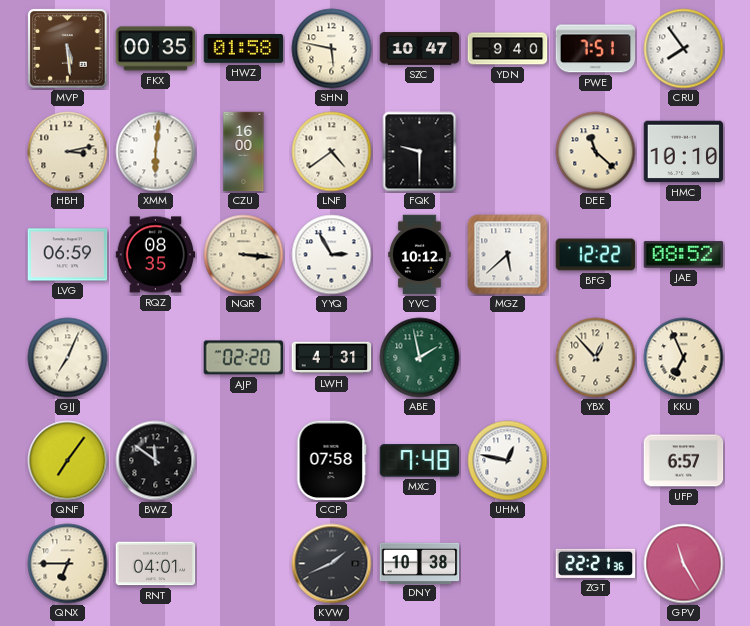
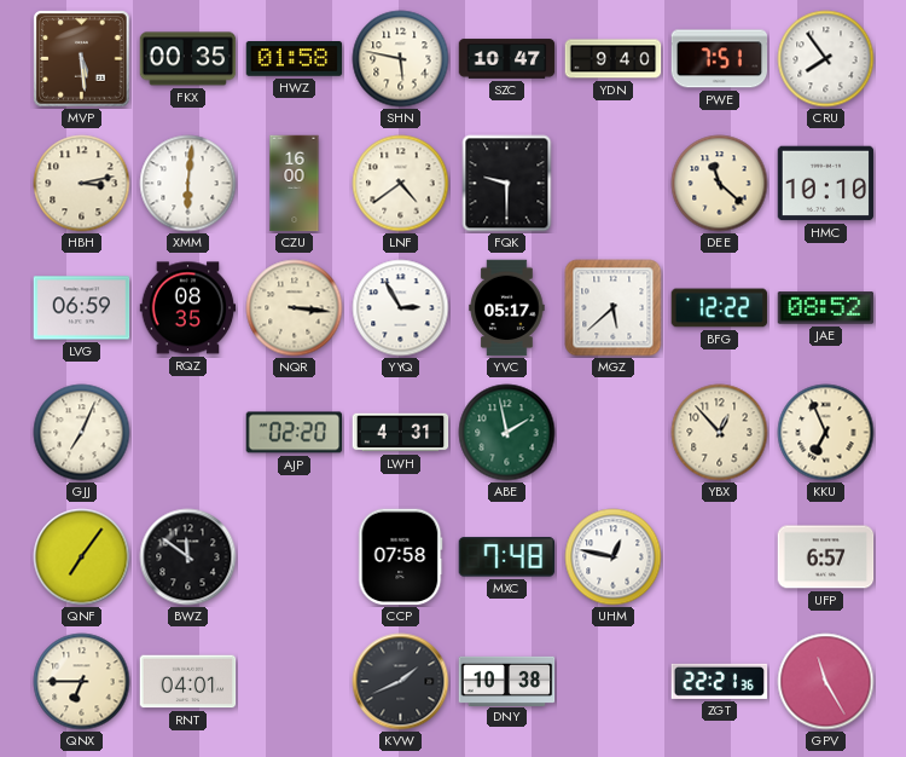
YVC: 10:12 -> 05:17
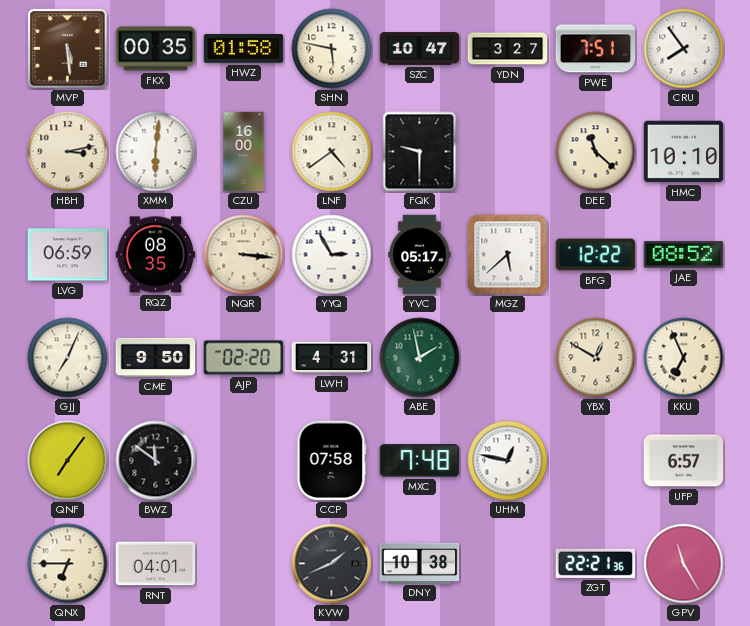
YDN: 9:40 -> 3:27
CME: none -> 9:50
YBX: 12:53 -> 12:50
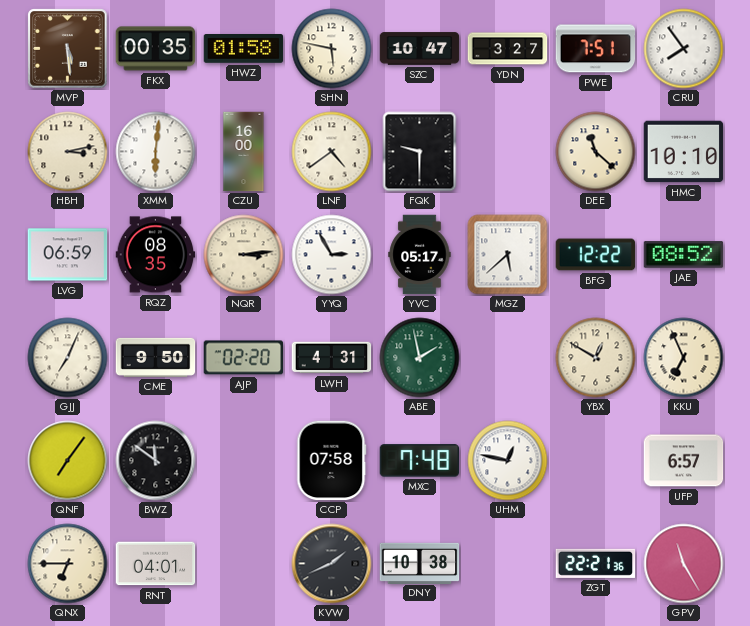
NQR: 3:16 -> 3:14
